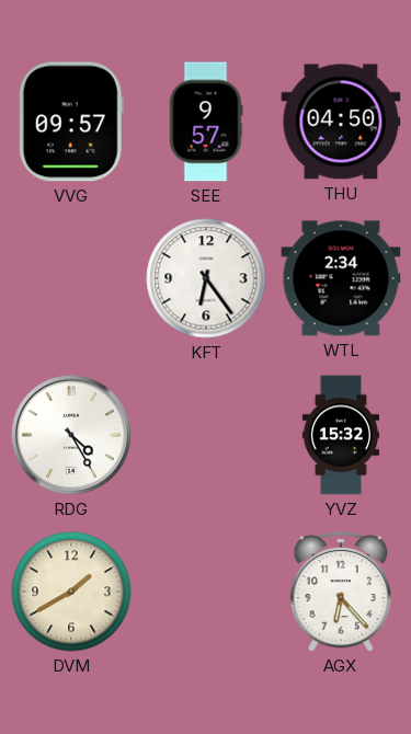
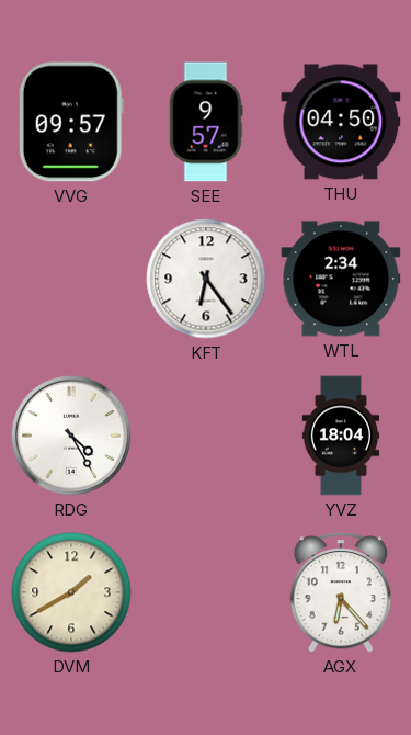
YVZ: 15:32 -> 18:04
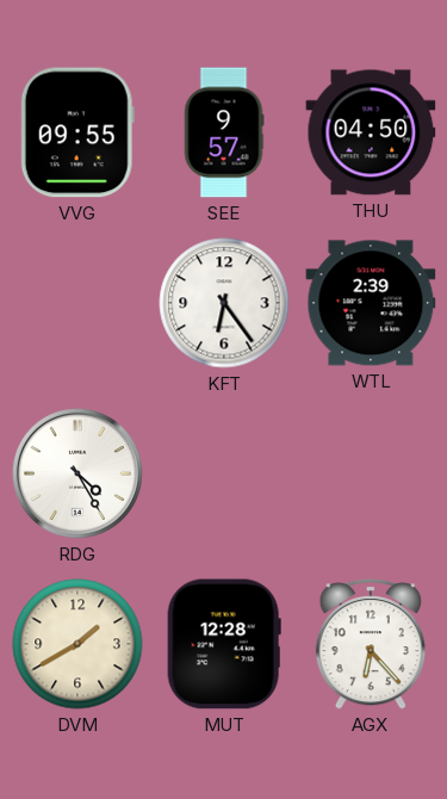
VVG: 09:57 -> 09:55
WTL: 2:34 -> 2:39
YVZ: 18:04 -> none
MUT: none -> 12:28
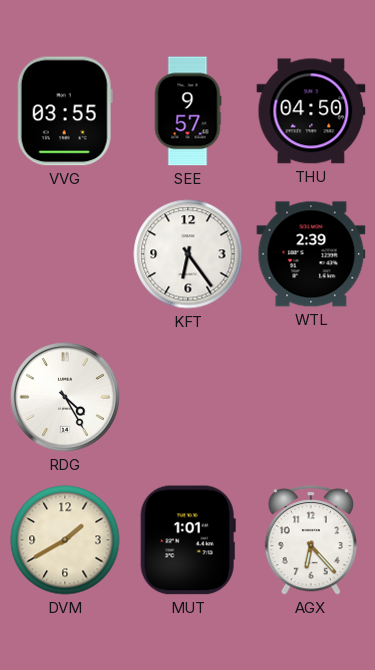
VVG: 09:55 -> 03:55
MUT: 12:28 -> 1:01
